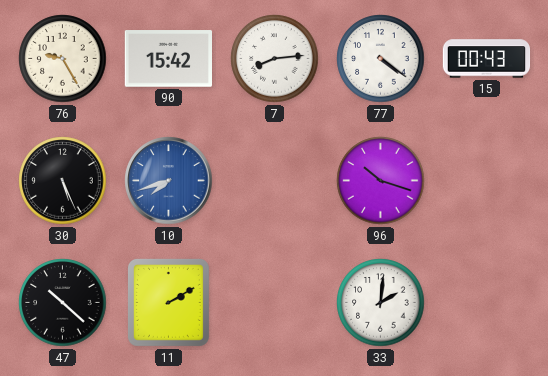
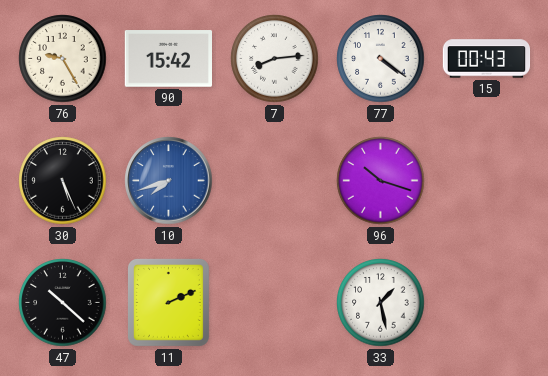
11: 2:10 -> 2:11
33: 2:01 -> 1:28
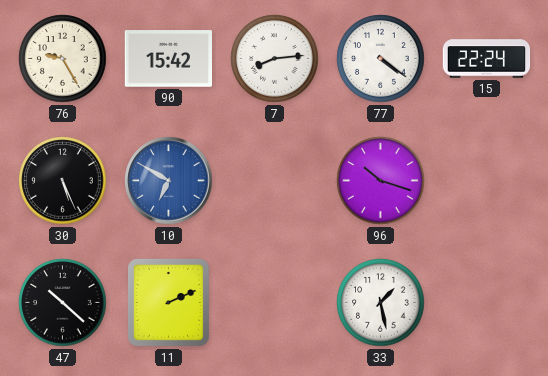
15: 00:43 -> 22:24
10: 7:42 -> 6:50
